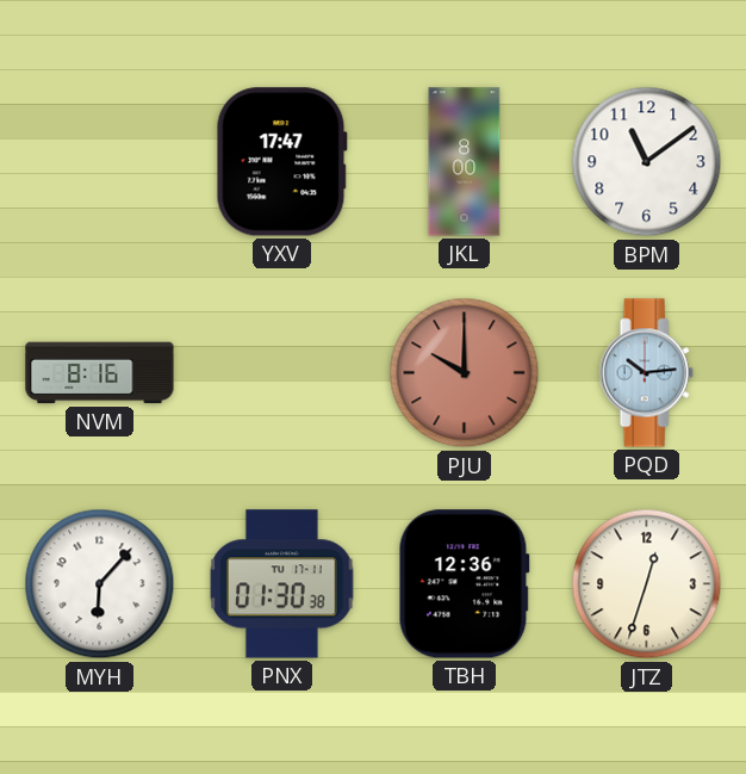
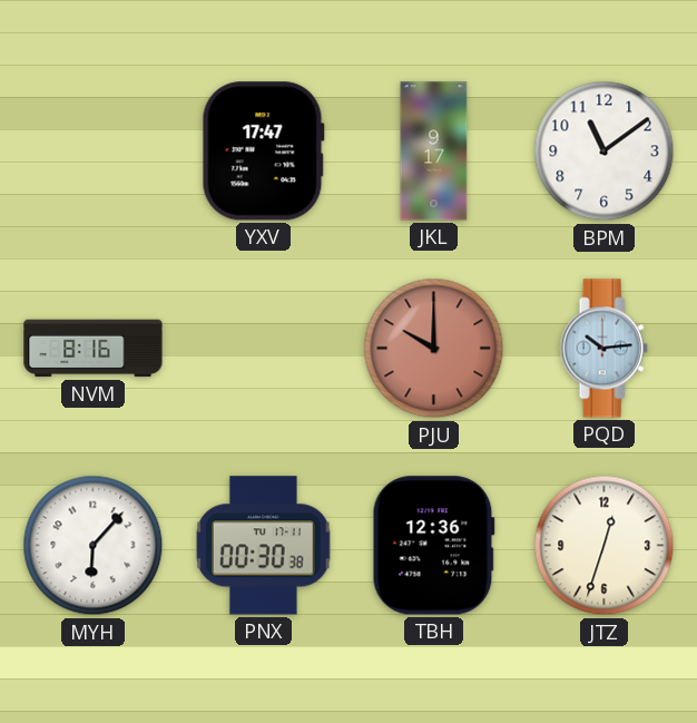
JKL: 8:00 -> 9:17
PNX: 01:30 -> 00:30
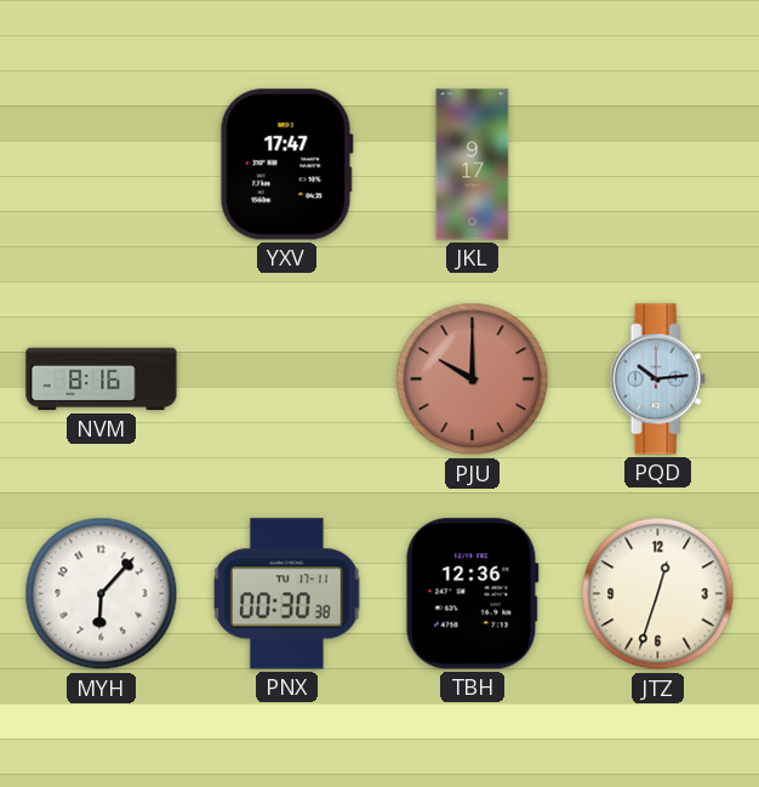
BPM: 11:09 -> none
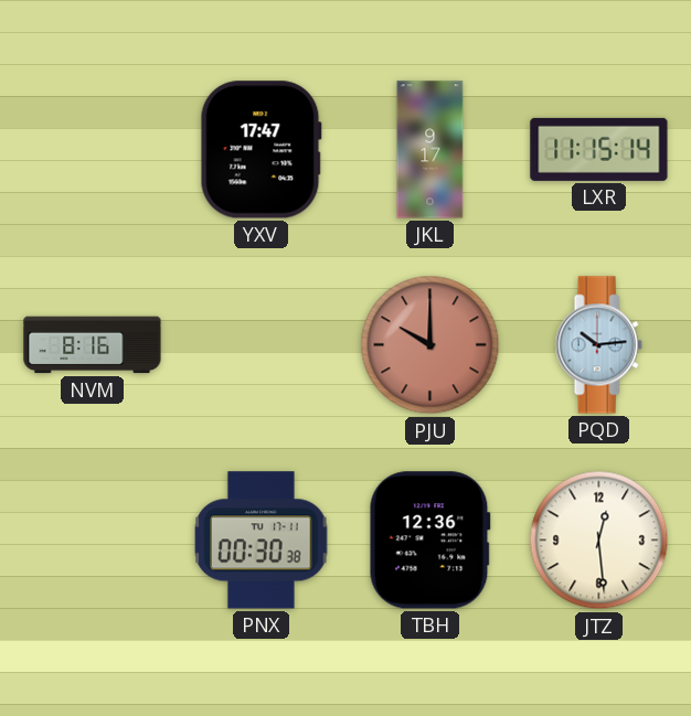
LXR: none -> 11:15
MYH: 6:07 -> none
JTZ: 12:33 -> 12:29
